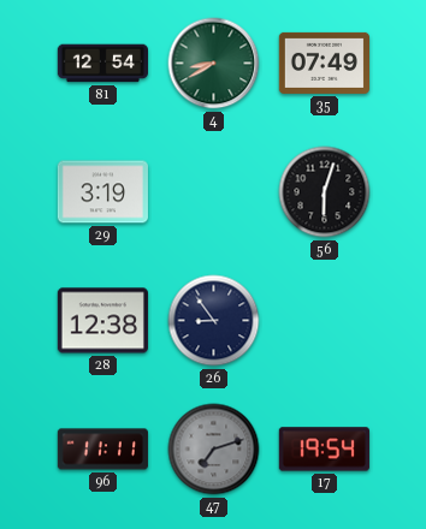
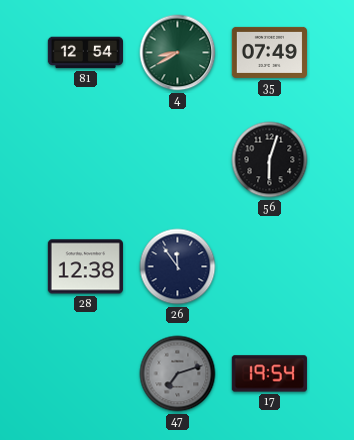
29: 3:19 -> none
26: 8:54 -> 11:54
96: 11:11 -> none
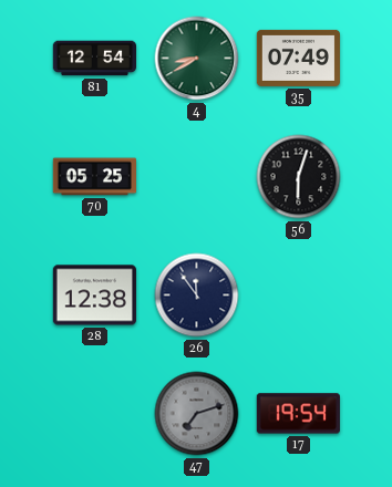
70: none -> 05:25
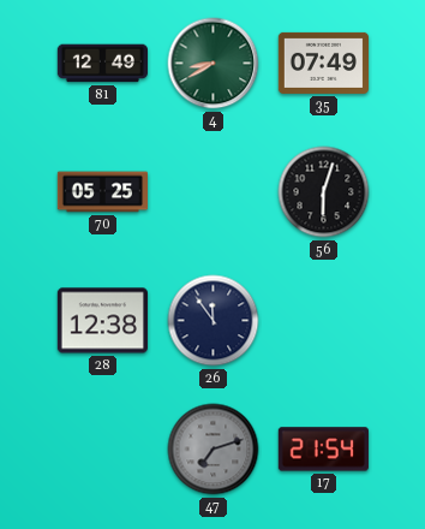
81: 12:54 -> 12:49
17: 19:54 -> 21:54
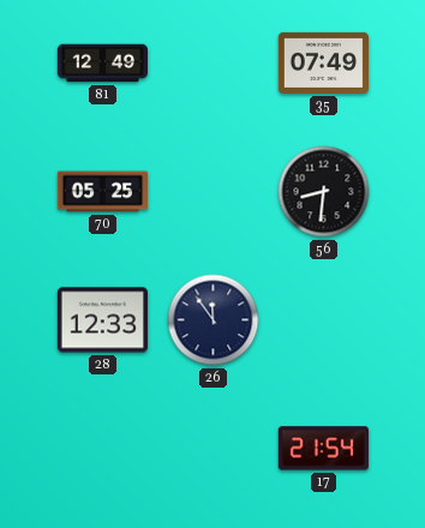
4: 8:40 -> none
56: 6:03 -> 8:31
28: 12:38 -> 12:33
47: 7:12 -> none
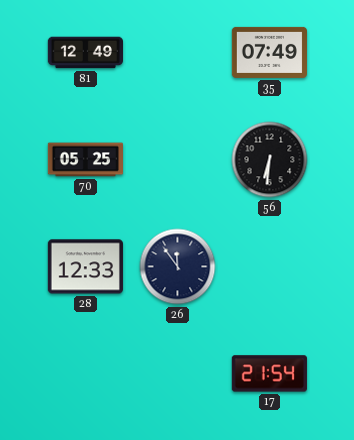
56: 8:31 -> 6:31
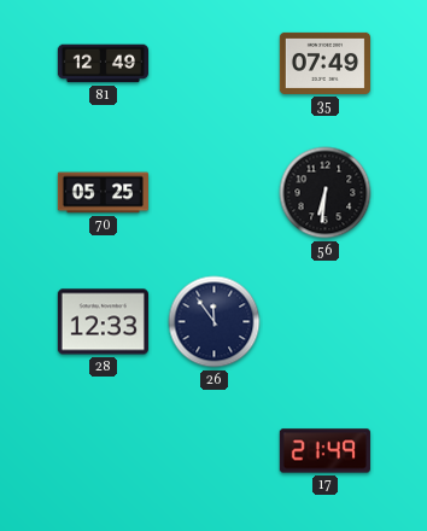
17: 21:54 -> 21:49
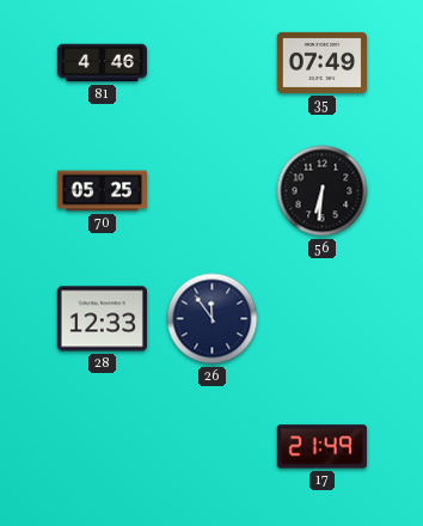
81: 12:49 -> 4:46
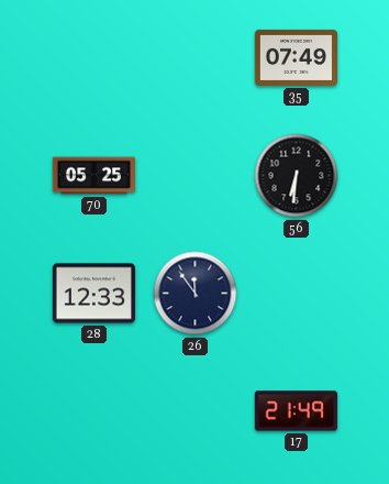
81: 4:46 -> none
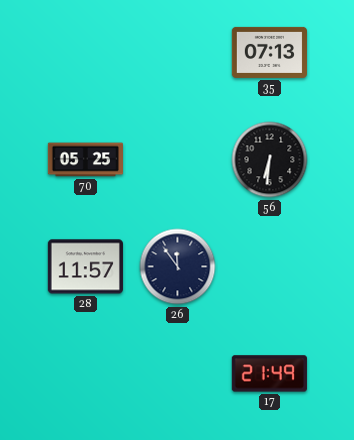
35: 07:49 -> 07:13
28: 12:33 -> 11:57
